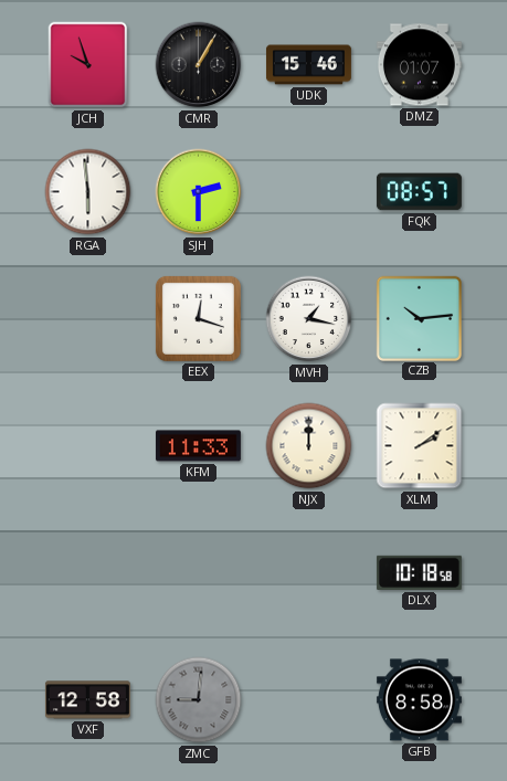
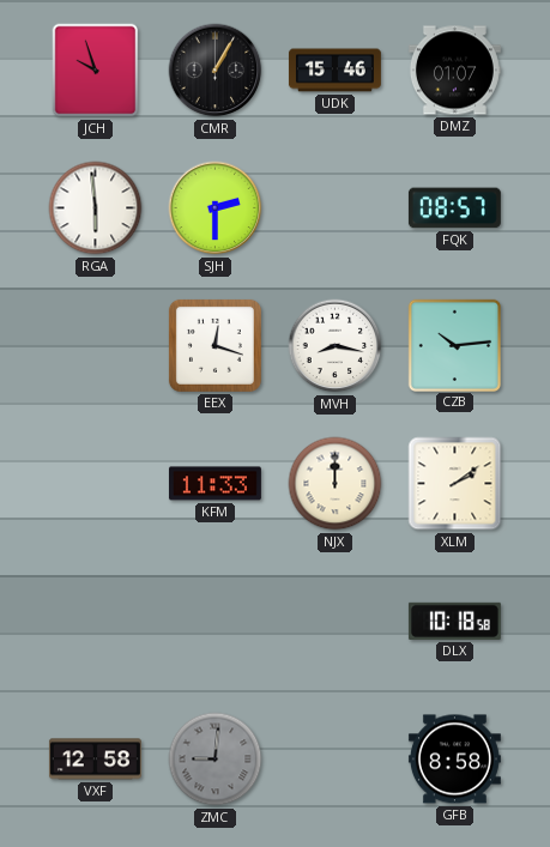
MVH: 1:17 -> 8:17
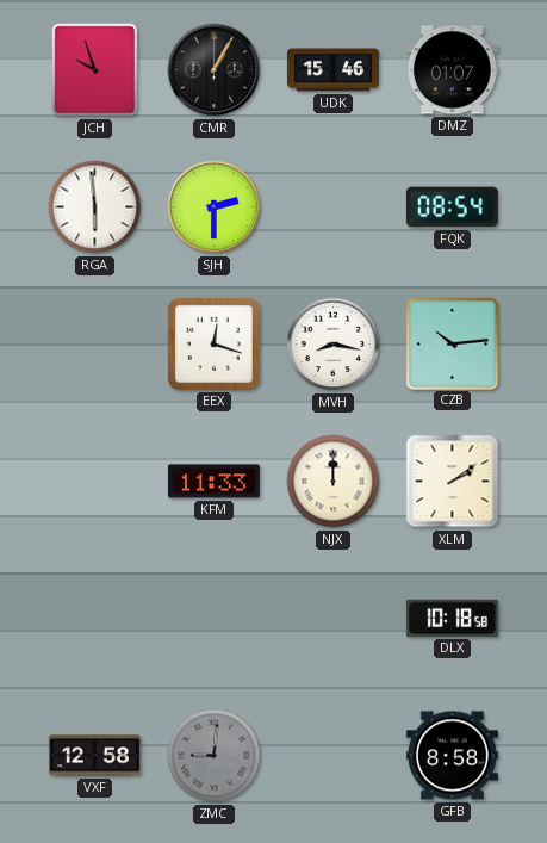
FQK: 08:57 -> 08:54
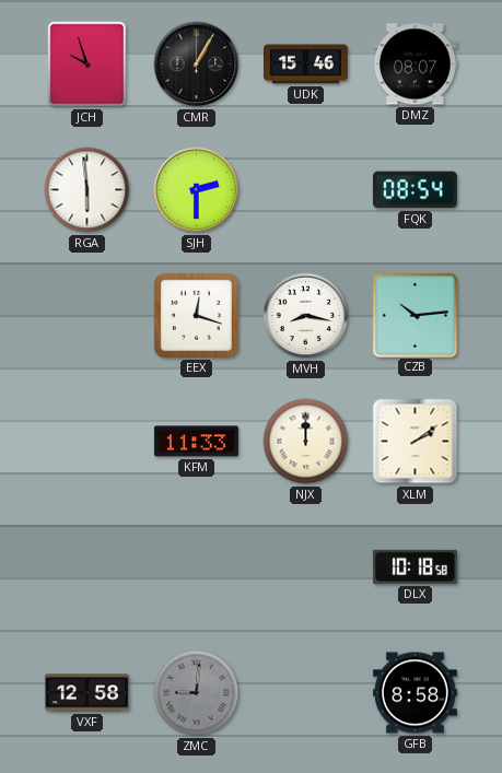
DMZ: 01:07 -> 08:07
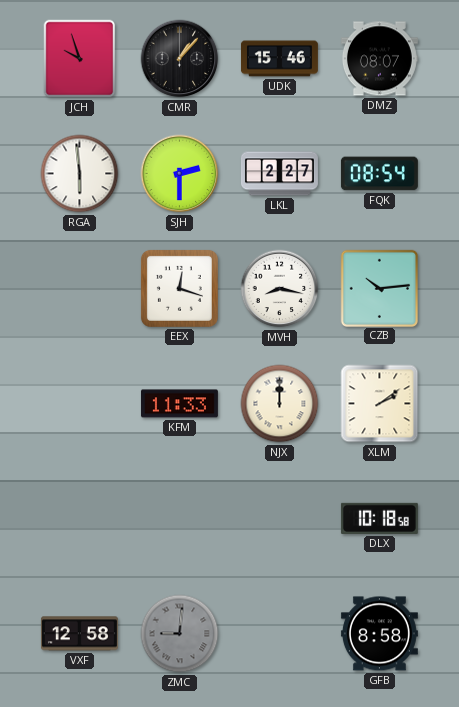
CMR: 1:05 -> 1:07
LKL: none -> 2:27
